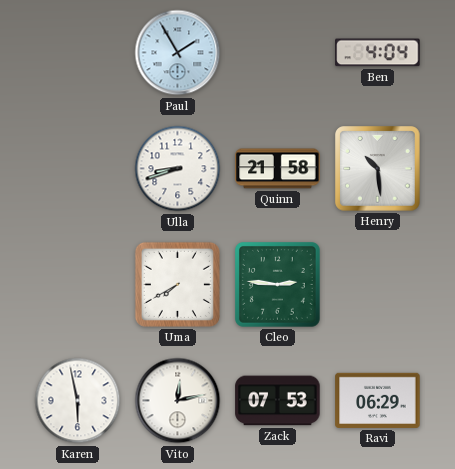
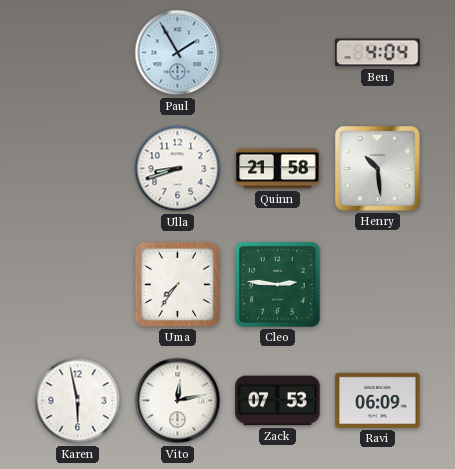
Uma: 7:40 -> 7:36
Ravi: 06:29 -> 06:09
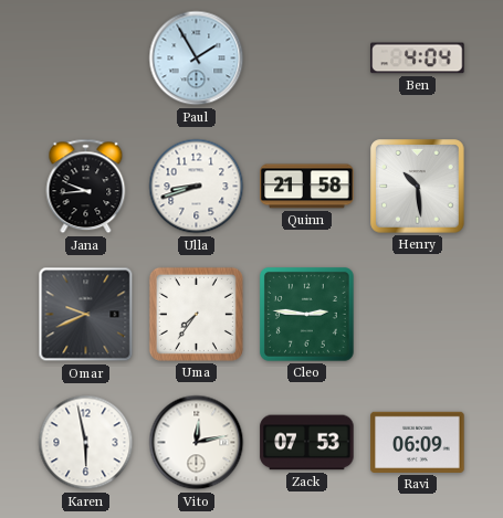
Jana: none -> 9:44
Omar: none -> 9:41
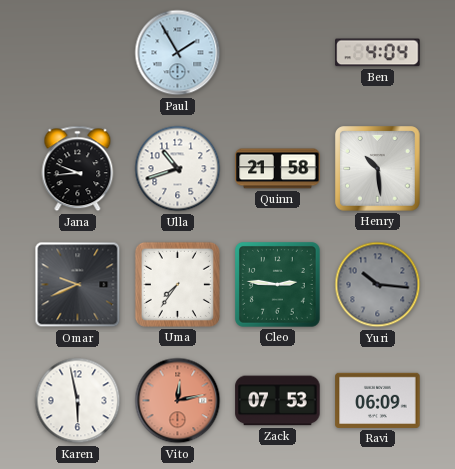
Ulla: 8:42 -> 10:42
Yuri: none -> 10:16
Vito dial: white -> salmon
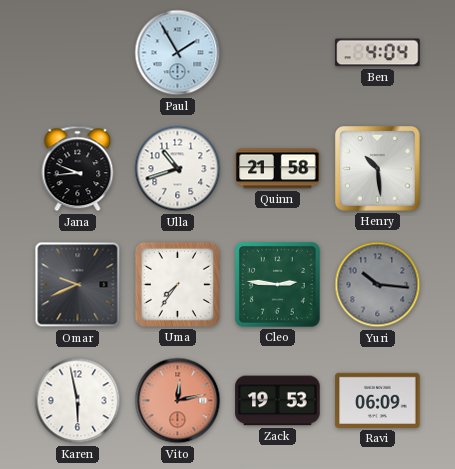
Zack: 07:53 -> 19:53
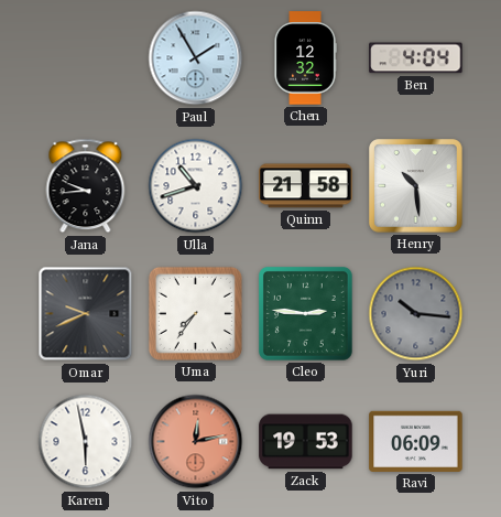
Chen: none -> 12:32
